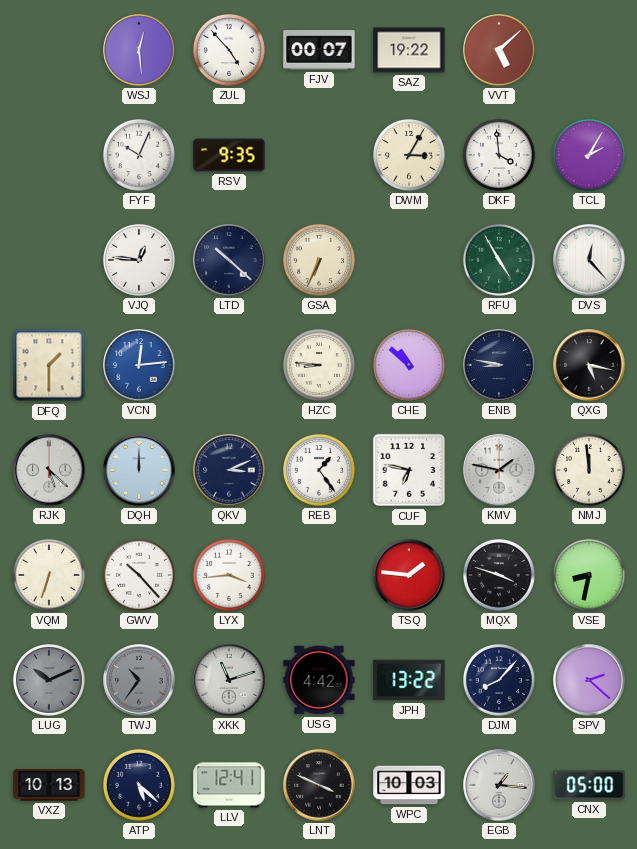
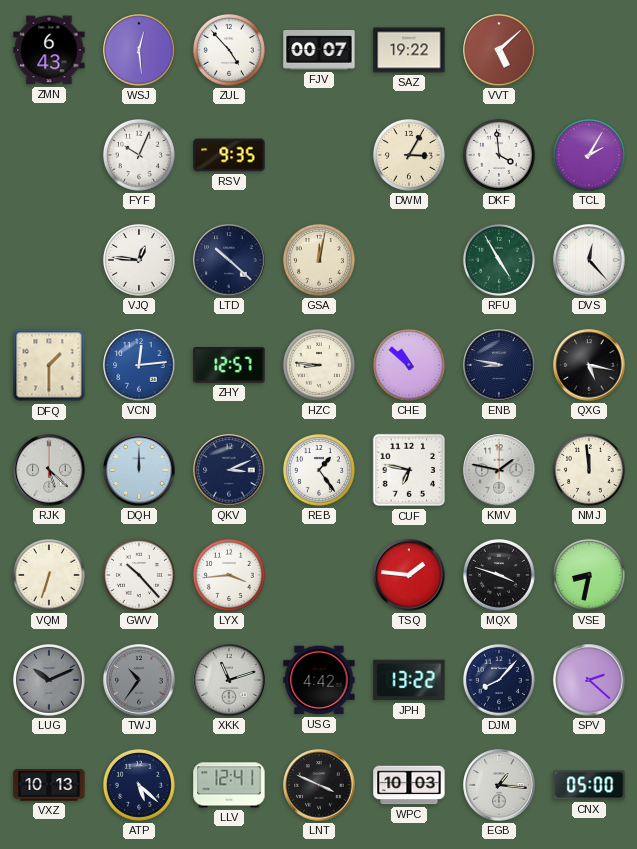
ZMN: none -> 6:43
GSA: 6:34 -> 12:02
ZHY: none -> 12:57
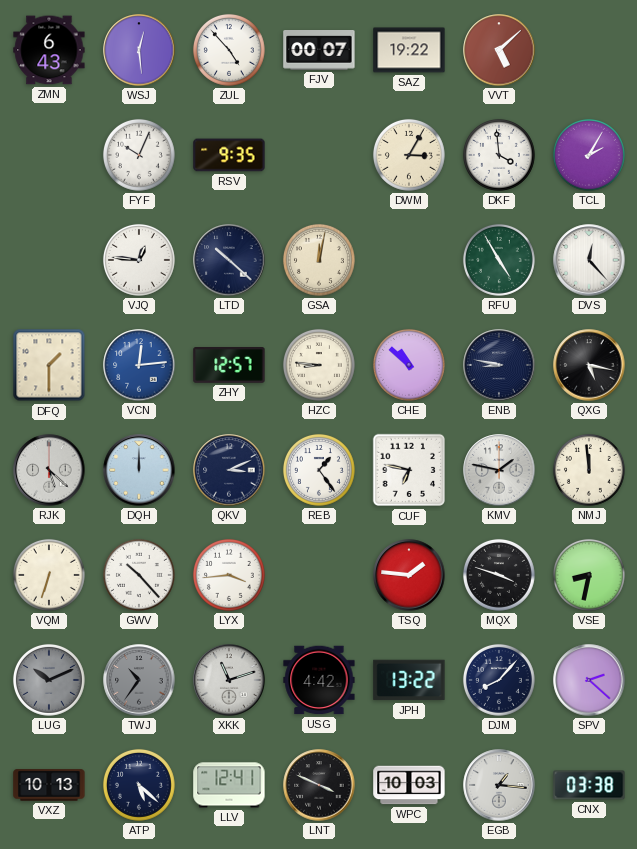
CNX: 05:00 -> 03:38
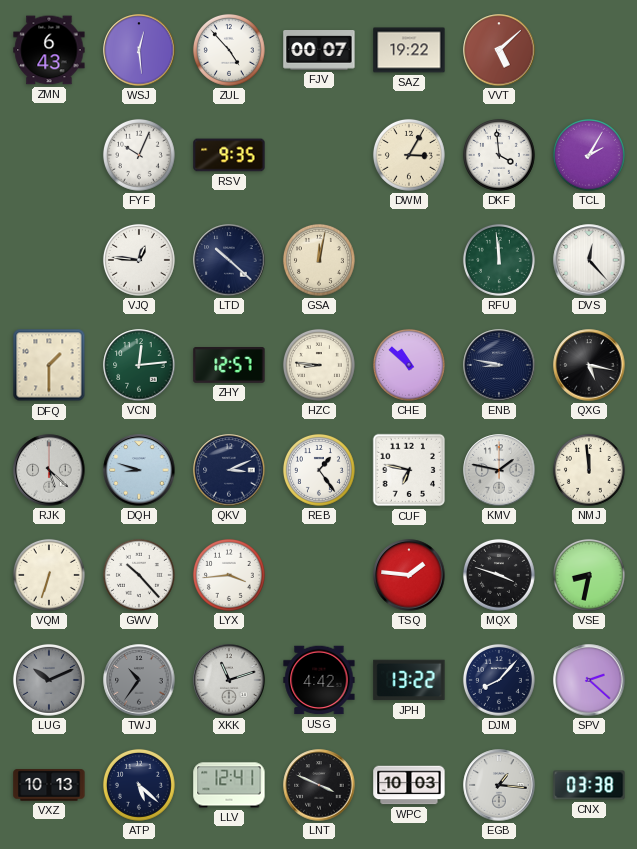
RFU: 4:55 -> 11:59
VCN dial: blue -> green
DQH: 12:00 -> 8:48
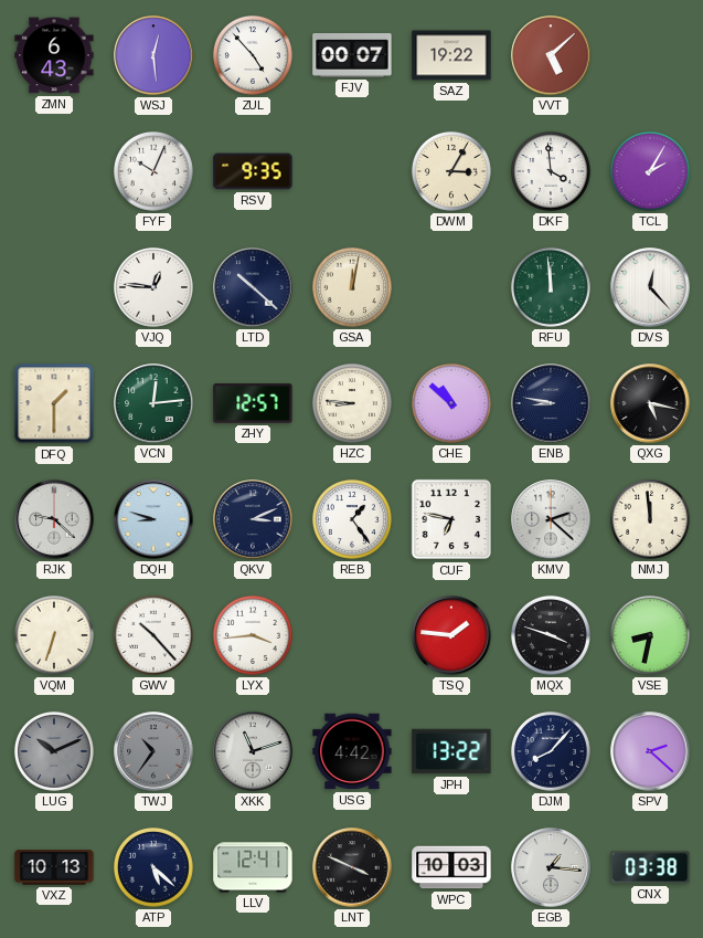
RJK: 5:22 -> 9:22
KMV: 1:47 -> 2:22
